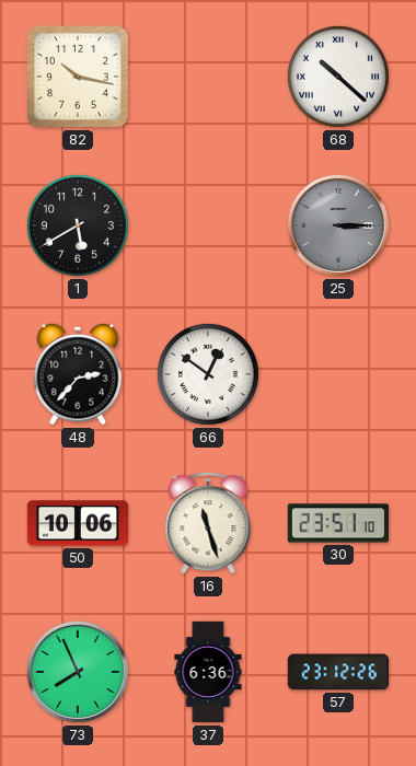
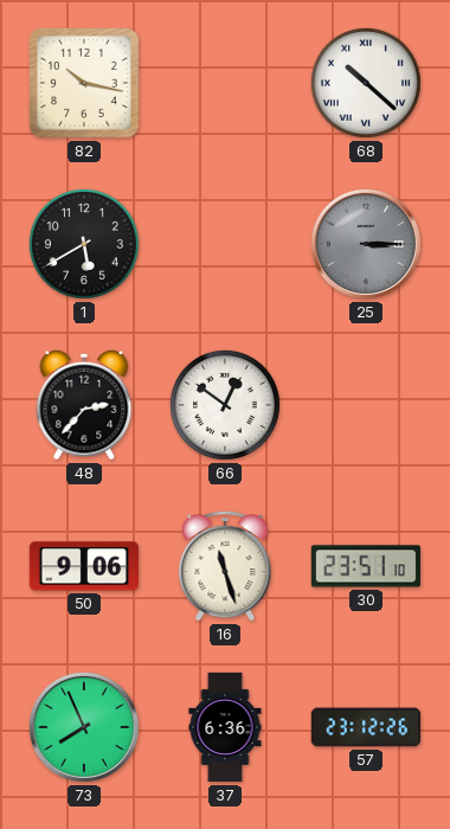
50: 10:06 -> 9:06
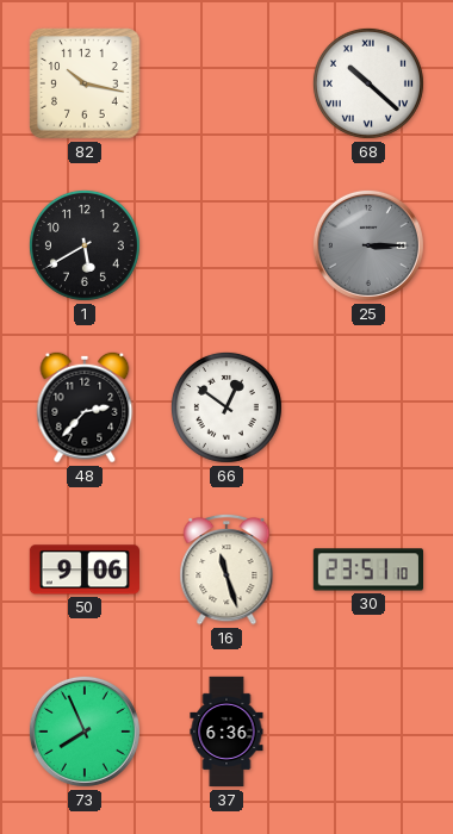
57: 23:12 -> none
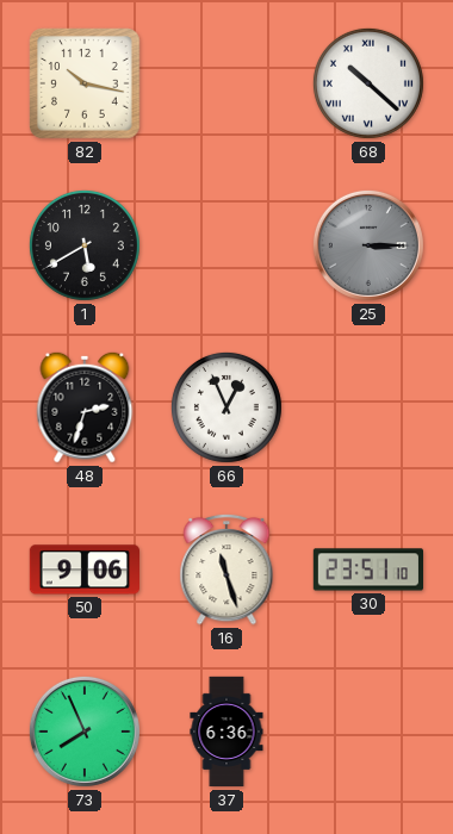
48: 2:37 -> 2:33
66: 12:51 -> 12:56
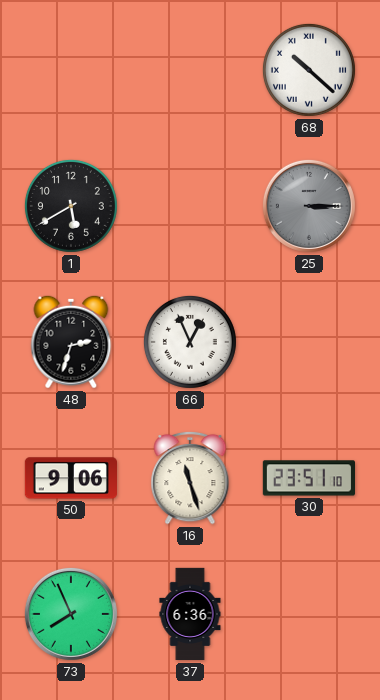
82: 10:17 -> none
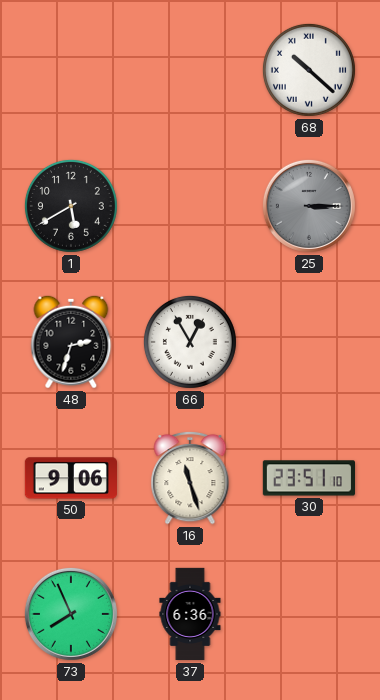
66: 12:56 -> 12:55
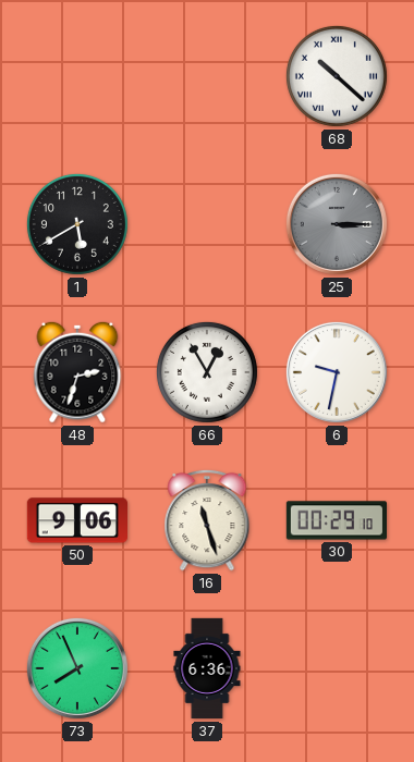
6: none -> 9:32
30: 23:51 -> 00:29
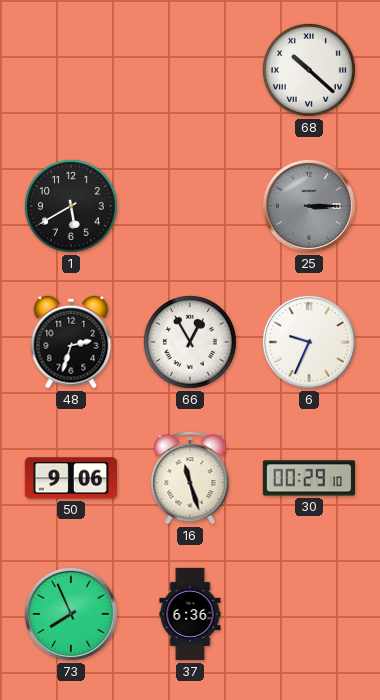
6: 9:32 -> 9:34
